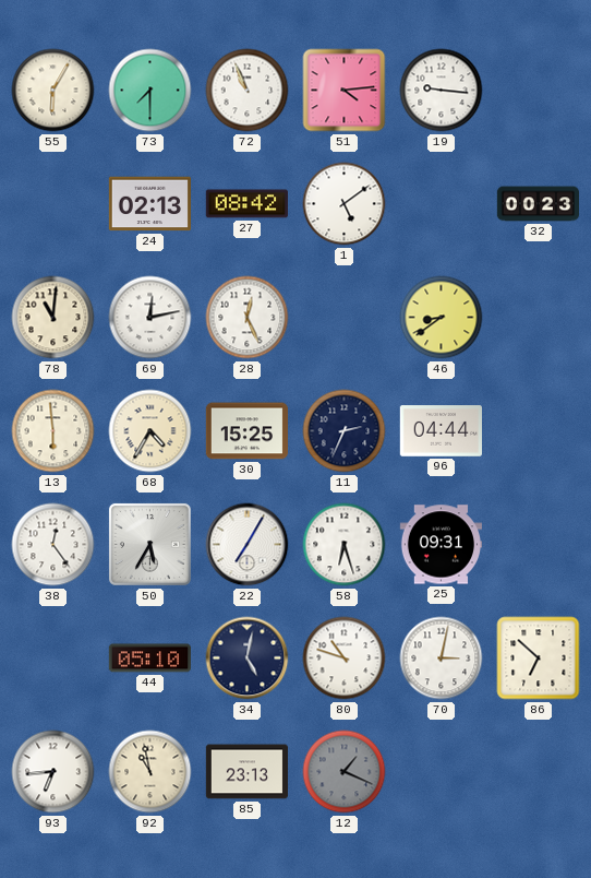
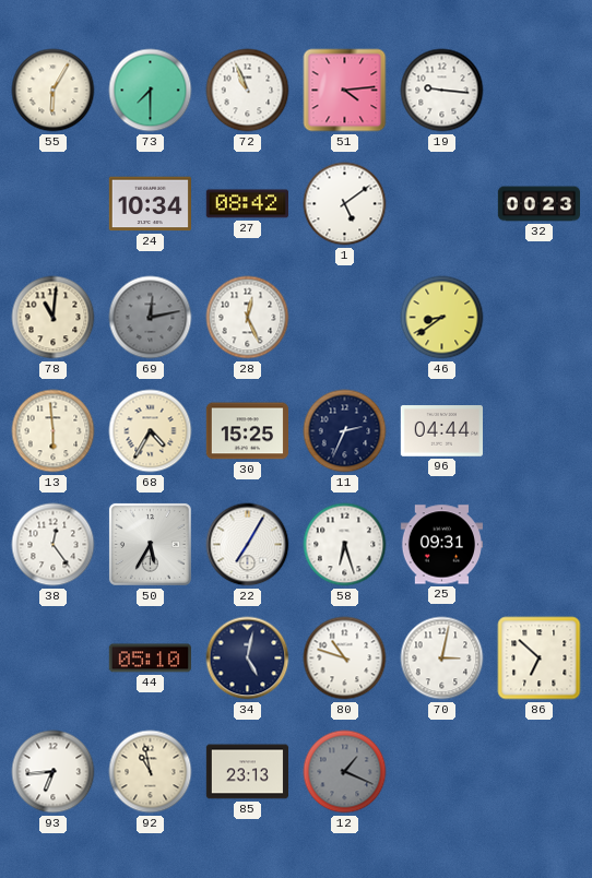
24: 02:13 -> 10:34
69 dial: white -> grey
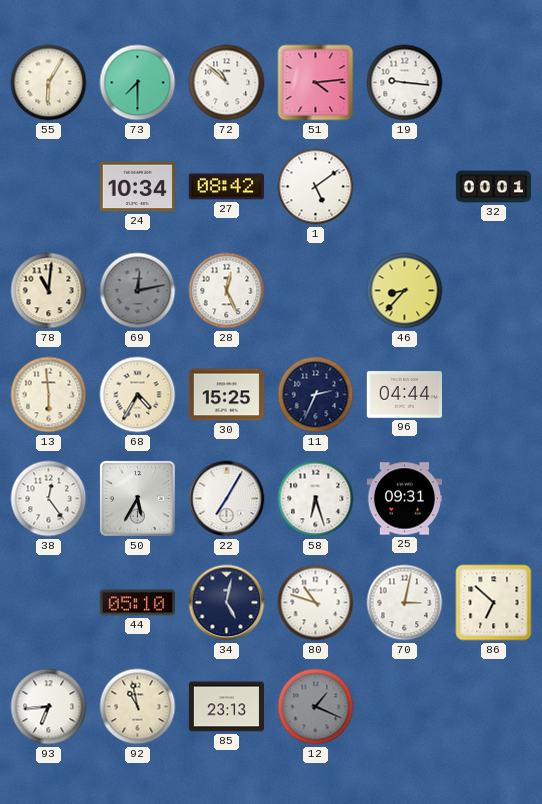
72: 10:56 -> 10:52
32: 00:23 -> 00:01
46: 8:39 -> 8:37
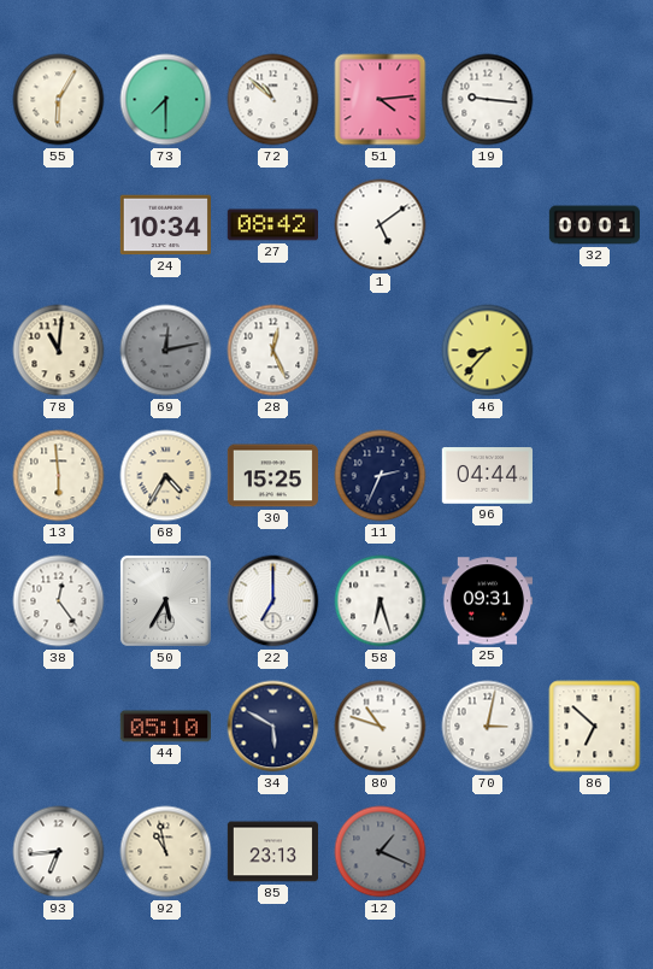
22: 7:05 -> 7:00
34: 5:02 -> 5:50
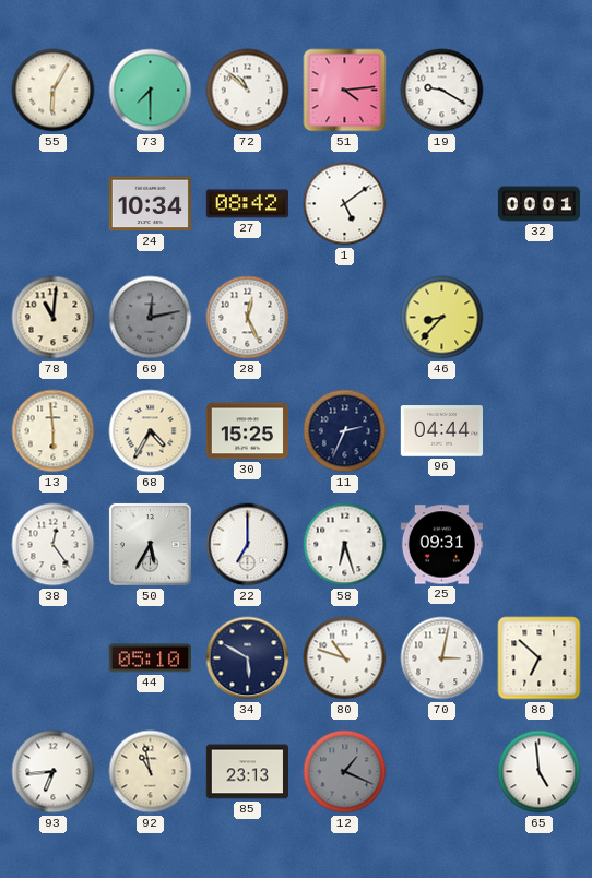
19: 9:16 -> 9:20
65: none -> 4:59
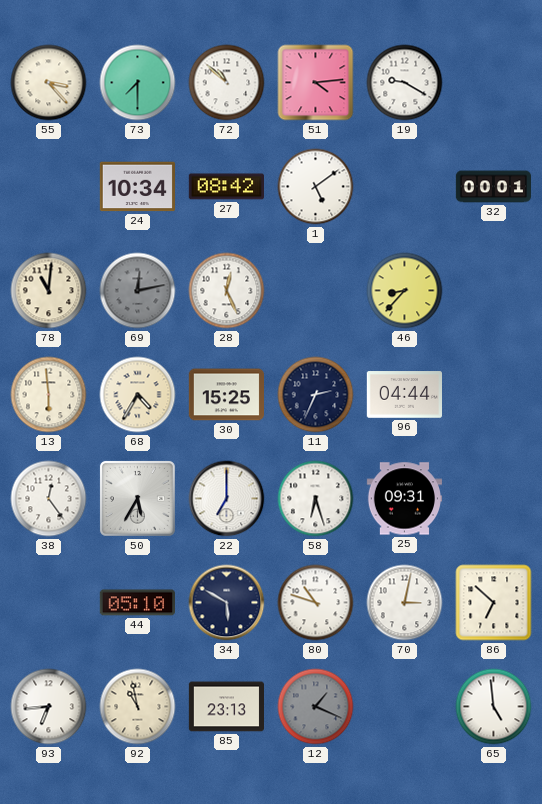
55: 6:05 -> 3:23
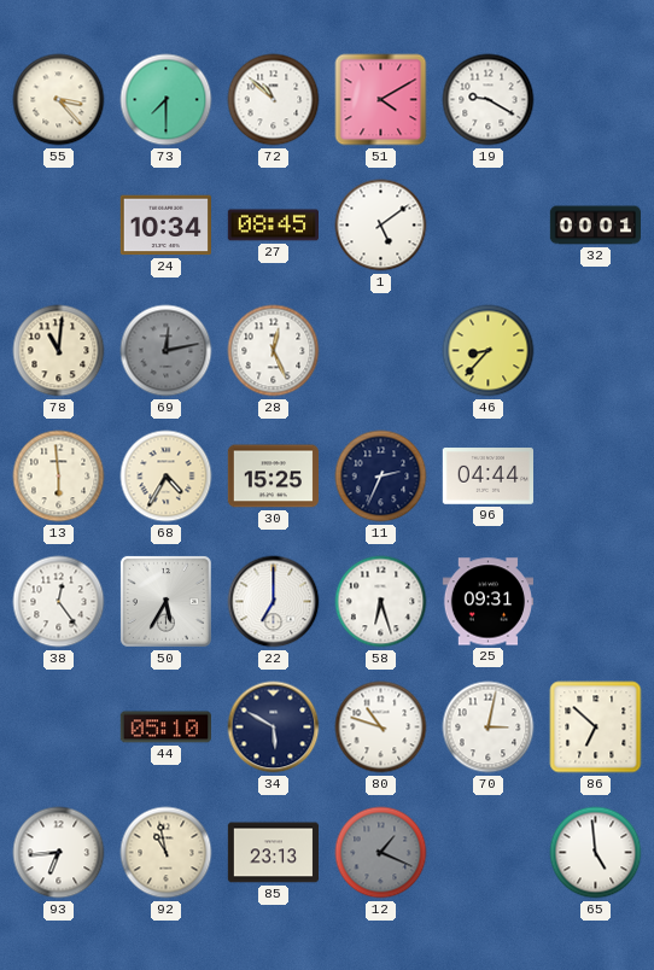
51: 4:14 -> 4:10
27: 08:42 -> 08:45
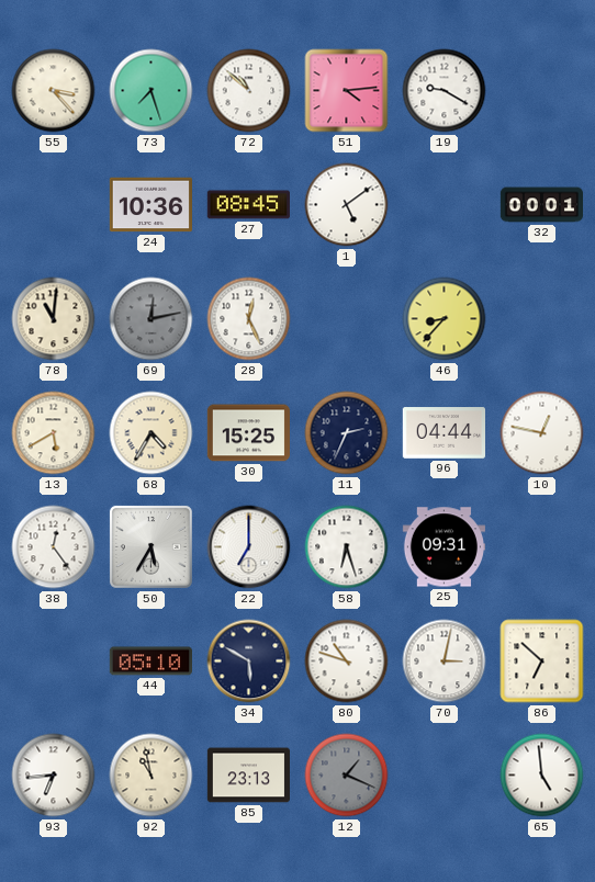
73: 7:30 -> 7:27
51: 4:10 -> 4:14
24: 10:34 -> 10:36
13: 5:59 -> 5:40
10: none -> 12:47
